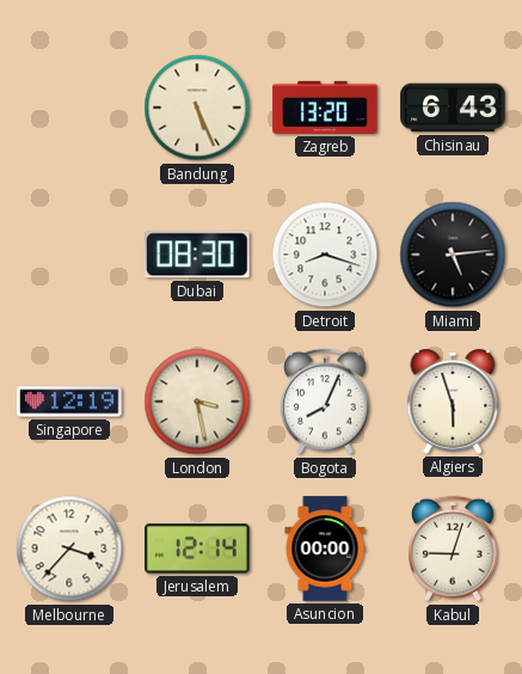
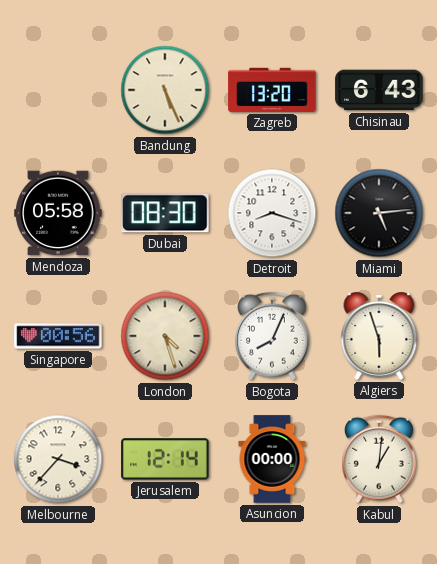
Mendoza: none -> 05:58
Singapore: 12:19 -> 00:56
London: 3:28 -> 4:27
Kabul: 9:03 -> 1:01
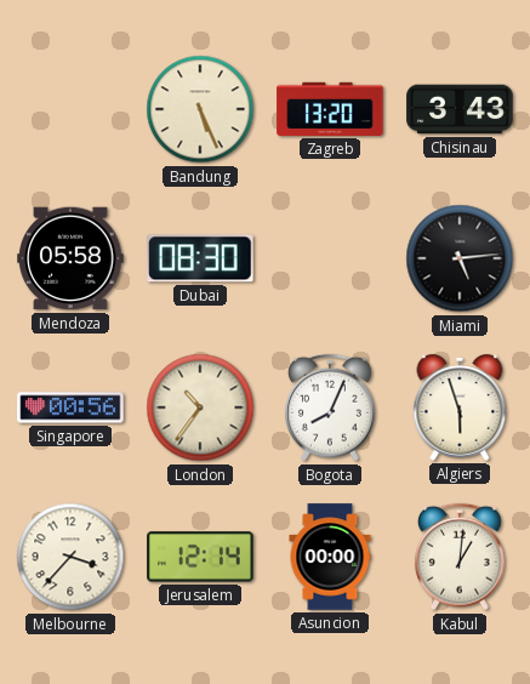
Chisinau: 6:43 -> 3:43
Detroit: 8:18 -> none
London: 4:27 -> 10:36
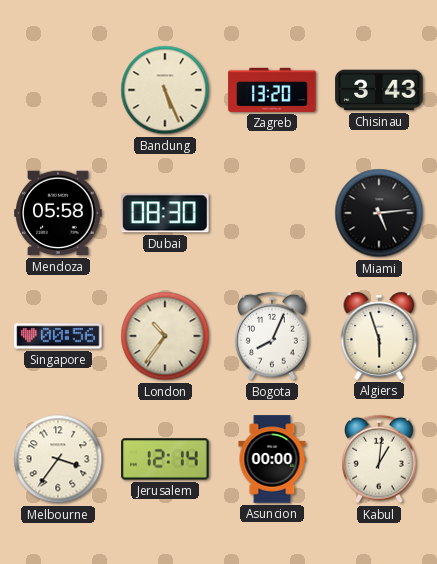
Melbourne: 3:37 -> 3:36
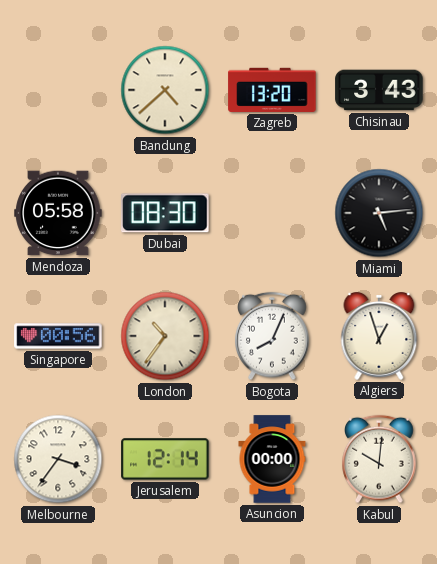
Bandung: 5:26 -> 4:38
Algiers: 5:57 -> 12:57
Kabul: 1:01 -> 10:01
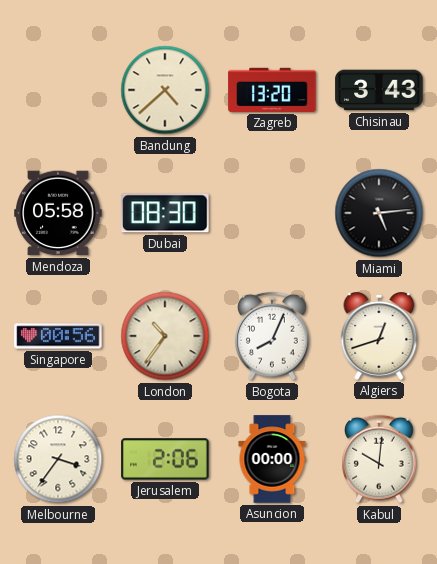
Algiers: 12:57 -> 12:42
Jerusalem: 12:14 -> 2:06
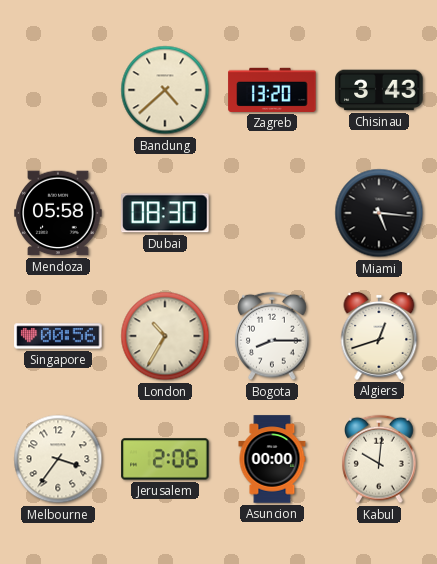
Miami: 5:14 -> 5:16
London: 10:36 -> 10:35
Bogota: 8:04 -> 8:15
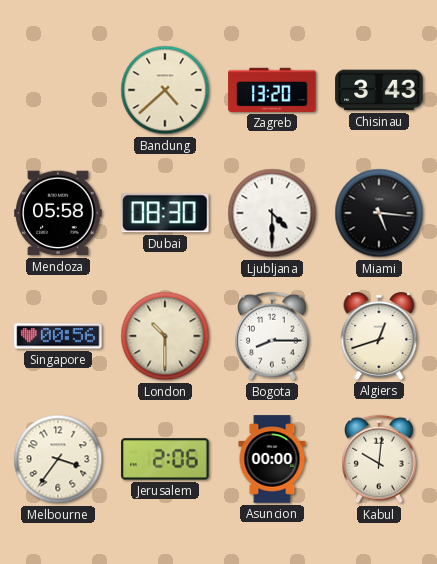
Ljubljana: none -> 4:30
London: 10:35 -> 10:30
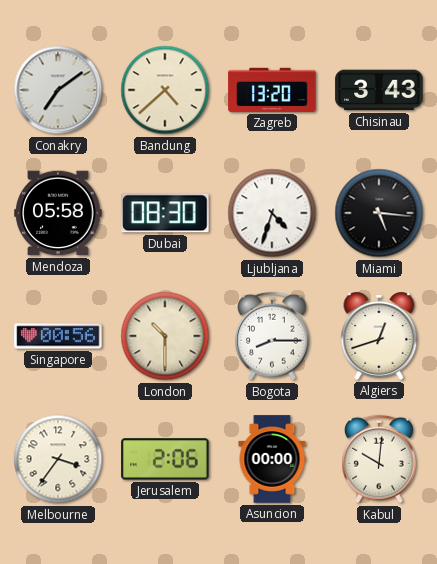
Conakry: none -> 7:09
Ljubljana: 4:30 -> 4:33
